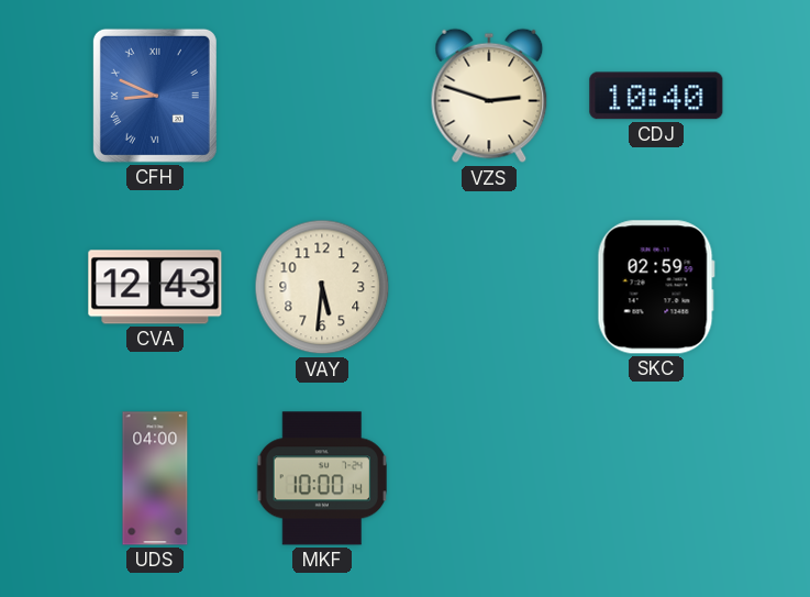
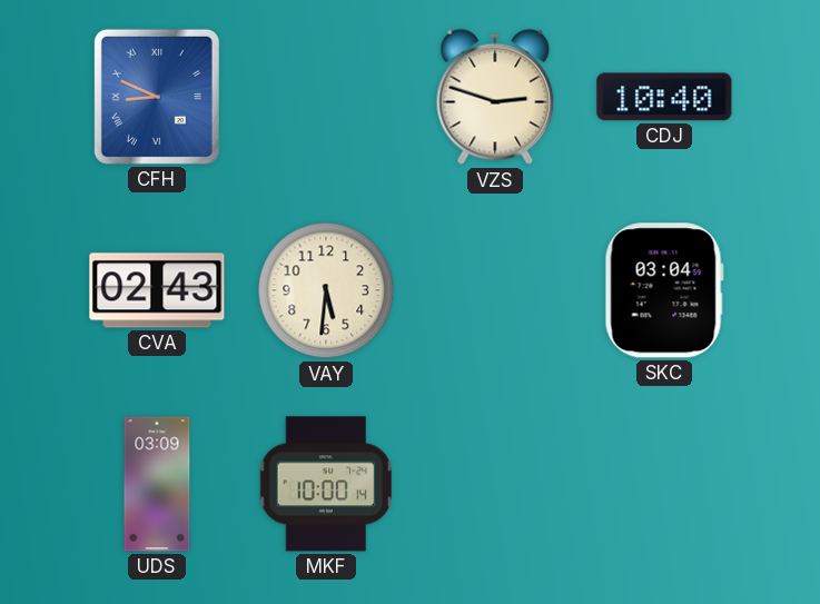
CVA: 12:43 -> 02:43
SKC: 02:59 -> 03:04
UDS: 04:00 -> 03:09
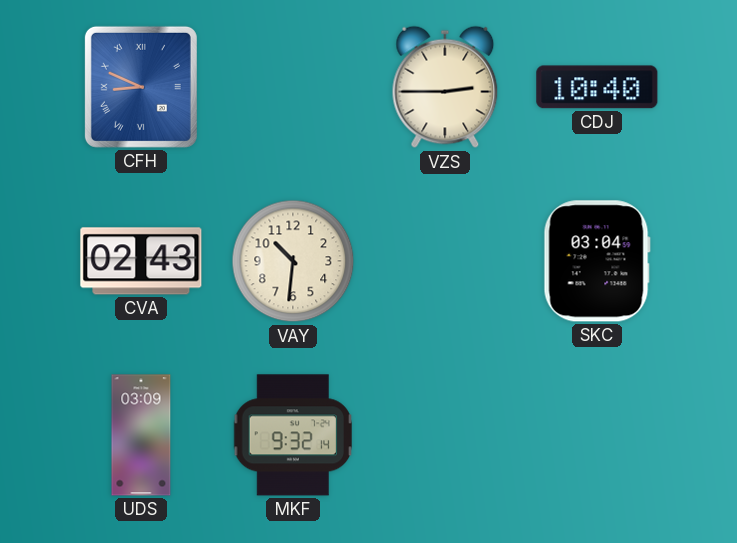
VZS: 2:48 -> 2:45
VAY: 5:31 -> 10:31
MKF: 10:00 -> 9:32
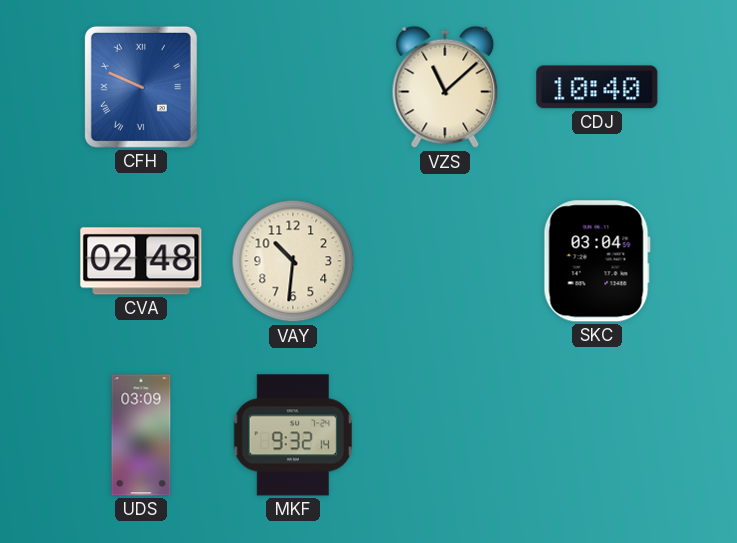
CFH: 8:49 -> 9:49
VZS: 2:45 -> 11:08
CVA: 02:43 -> 02:48
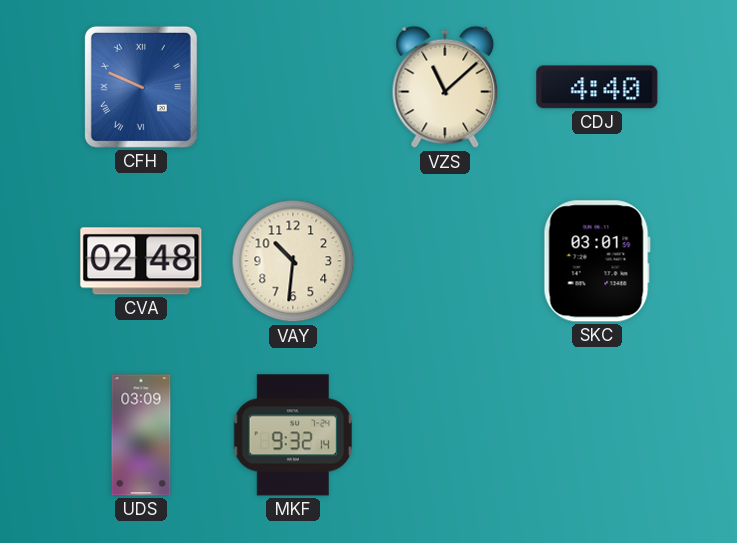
CDJ: 10:40 -> 4:40
SKC: 03:04 -> 03:01
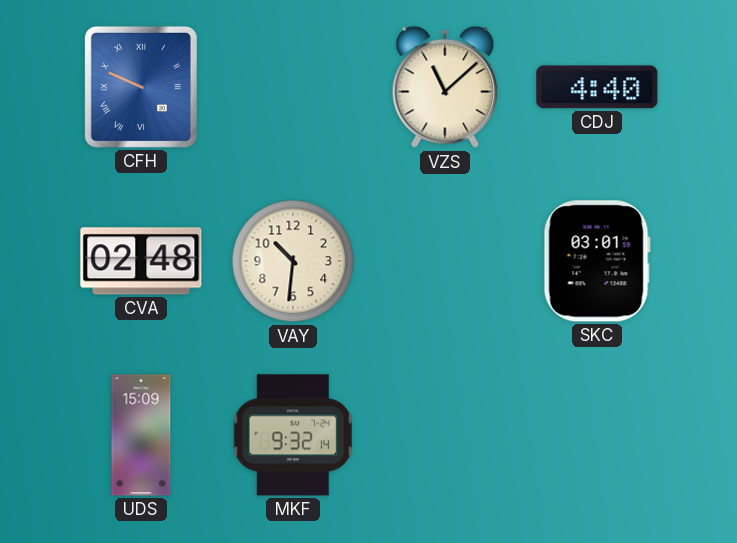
UDS: 03:09 -> 15:09
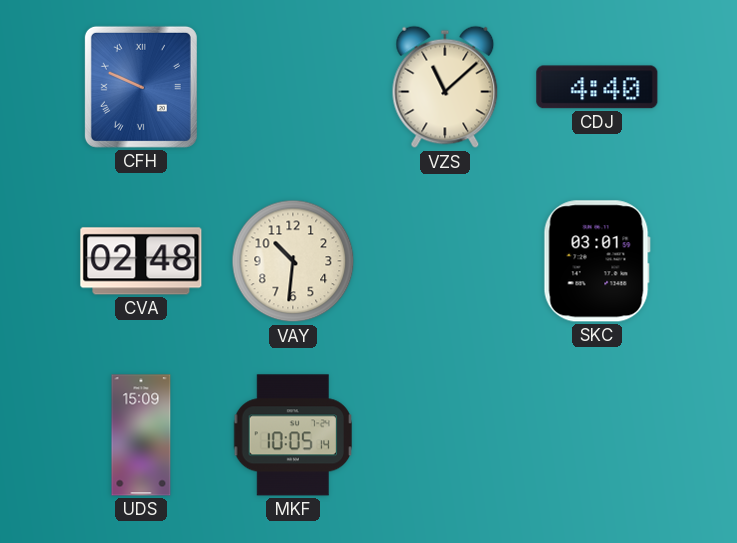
MKF: 9:32 -> 10:05
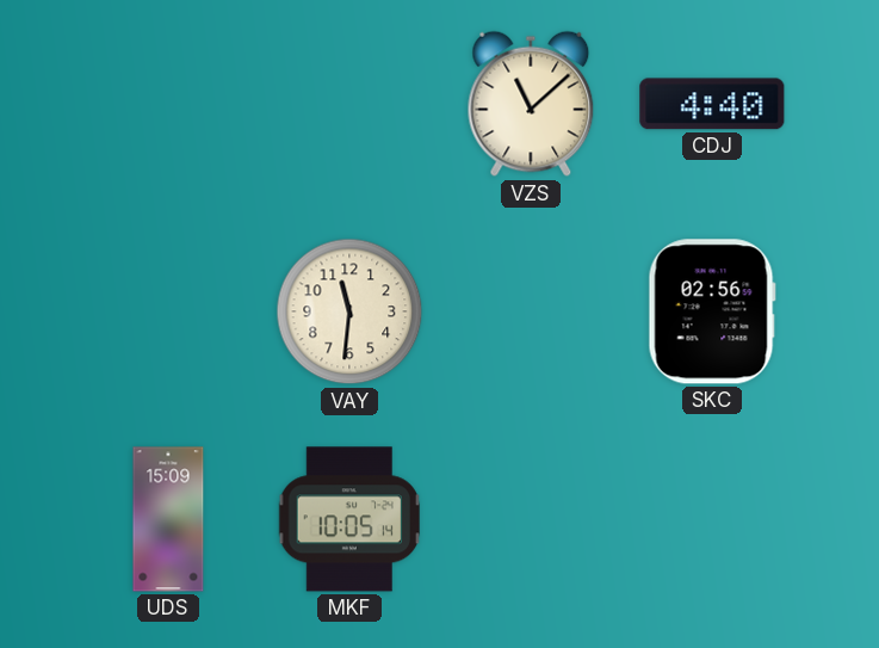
CFH: 9:49 -> none
CVA: 02:48 -> none
VAY: 10:31 -> 11:31
SKC: 03:01 -> 02:56
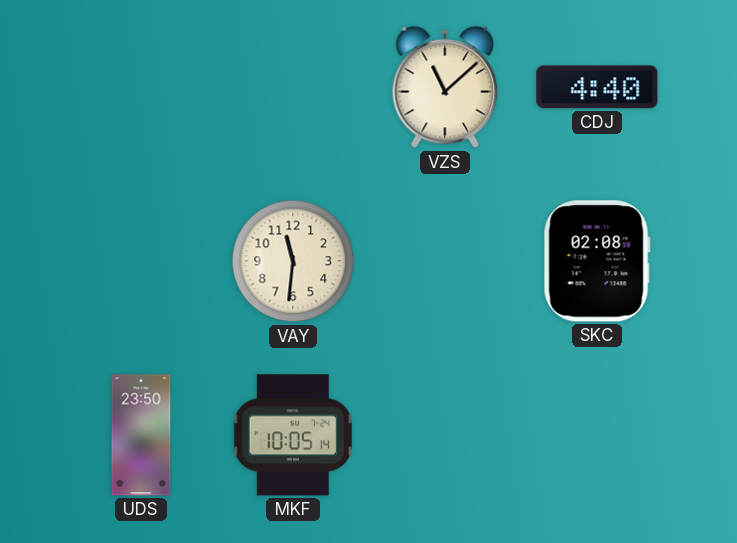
SKC: 02:56 -> 02:08
UDS: 15:09 -> 23:50
